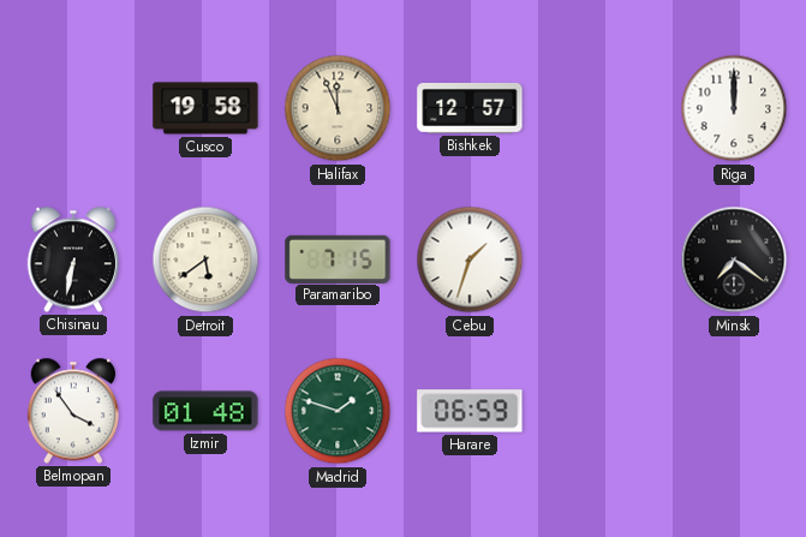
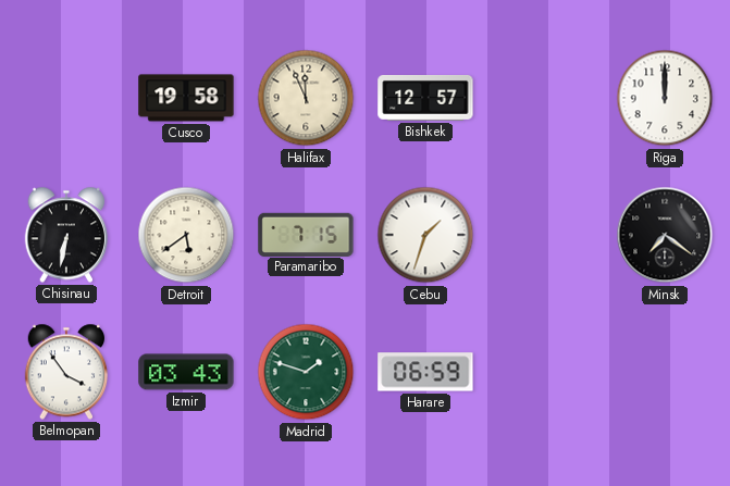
Izmir: 01:48 -> 03:43
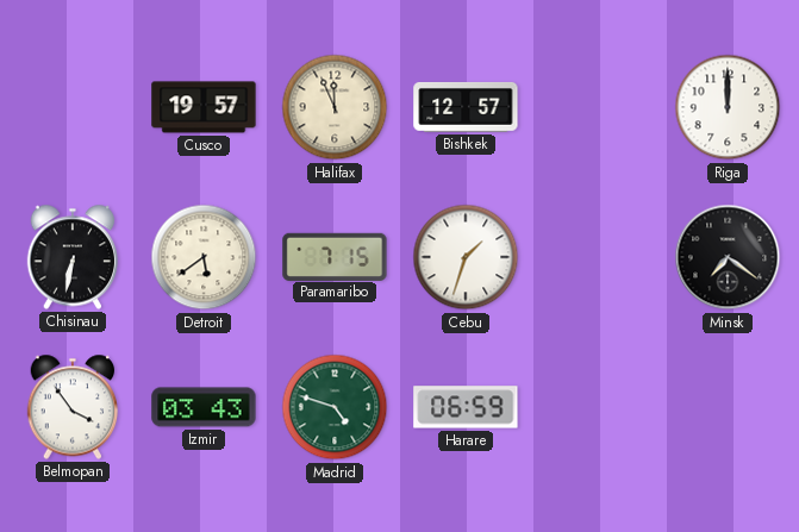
Cusco: 19:58 -> 19:57
Madrid: 1:48 -> 4:48
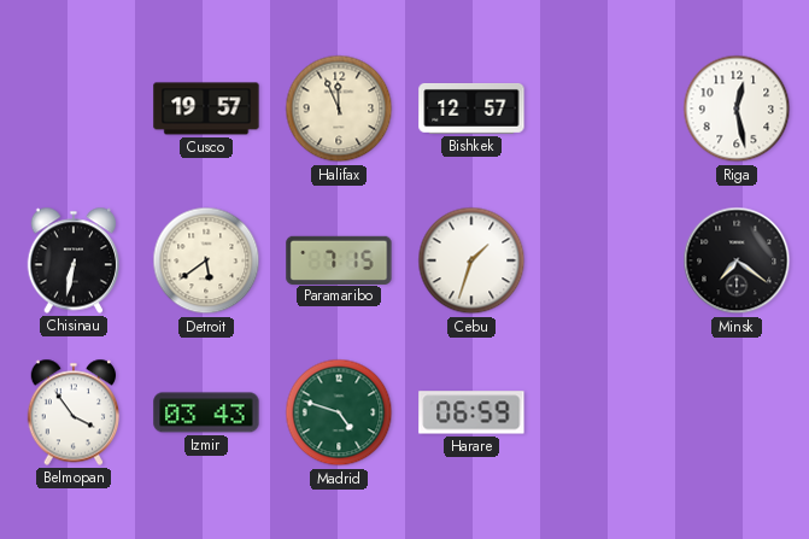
Riga: 12:00 -> 12:28
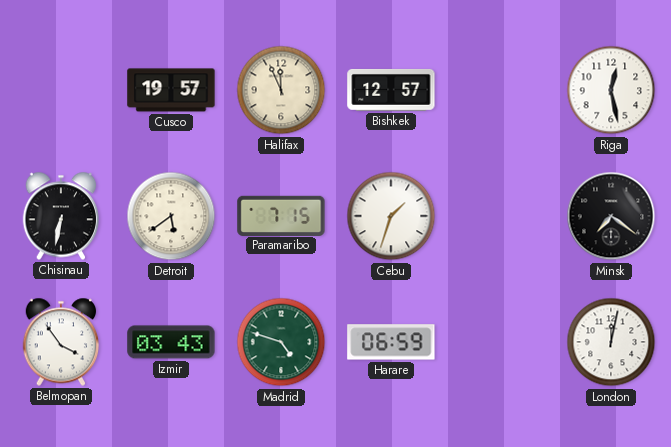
London: none -> 12:02
